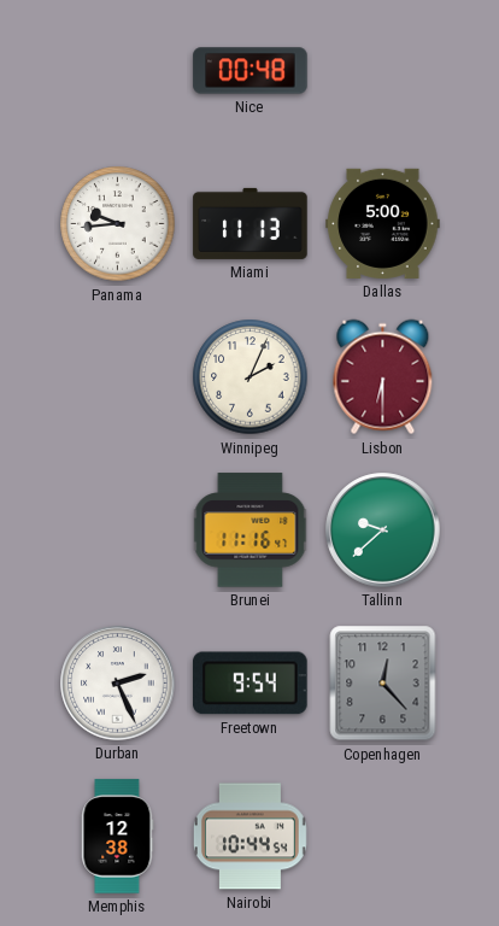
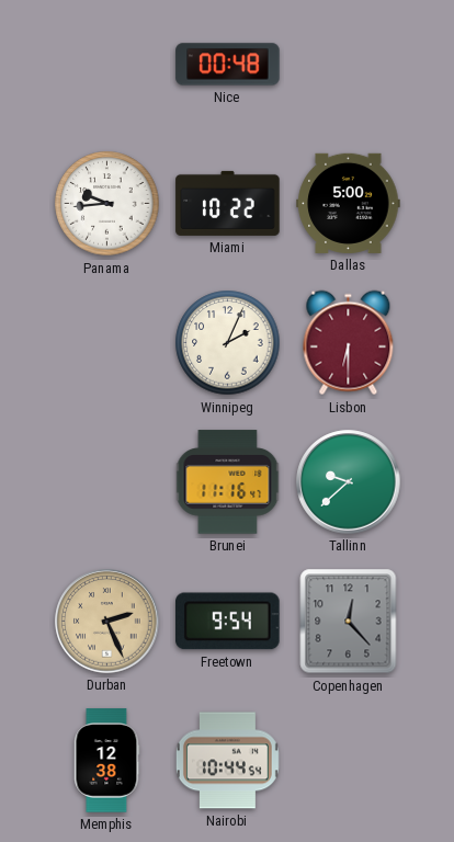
Miami: 11:13 -> 10:22
Durban dial: white -> champagne
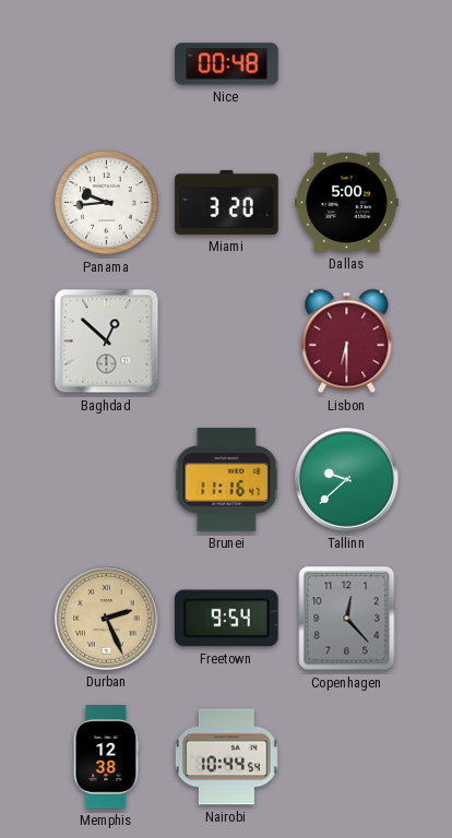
Miami: 10:22 -> 3:20
Baghdad: none -> 12:52
Winnipeg: 2:04 -> none
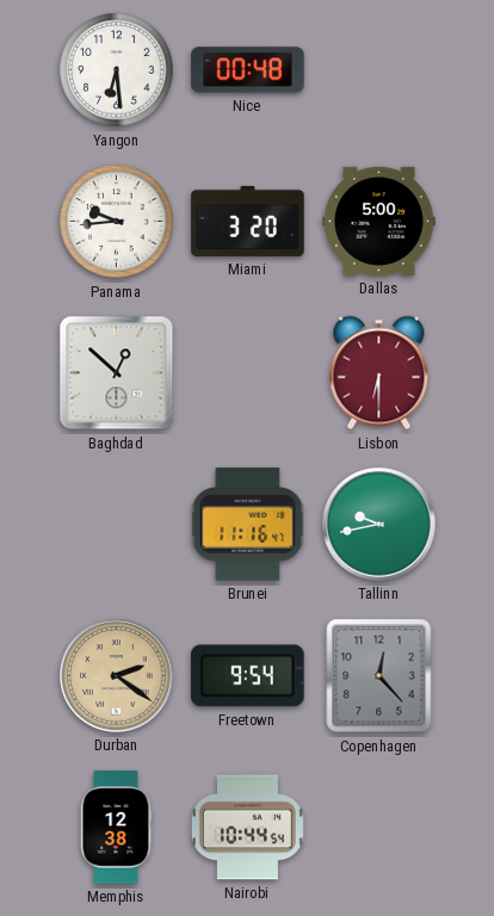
Yangon: none -> 6:29
Tallinn: 9:38 -> 9:43
Durban: 2:26 -> 2:21
